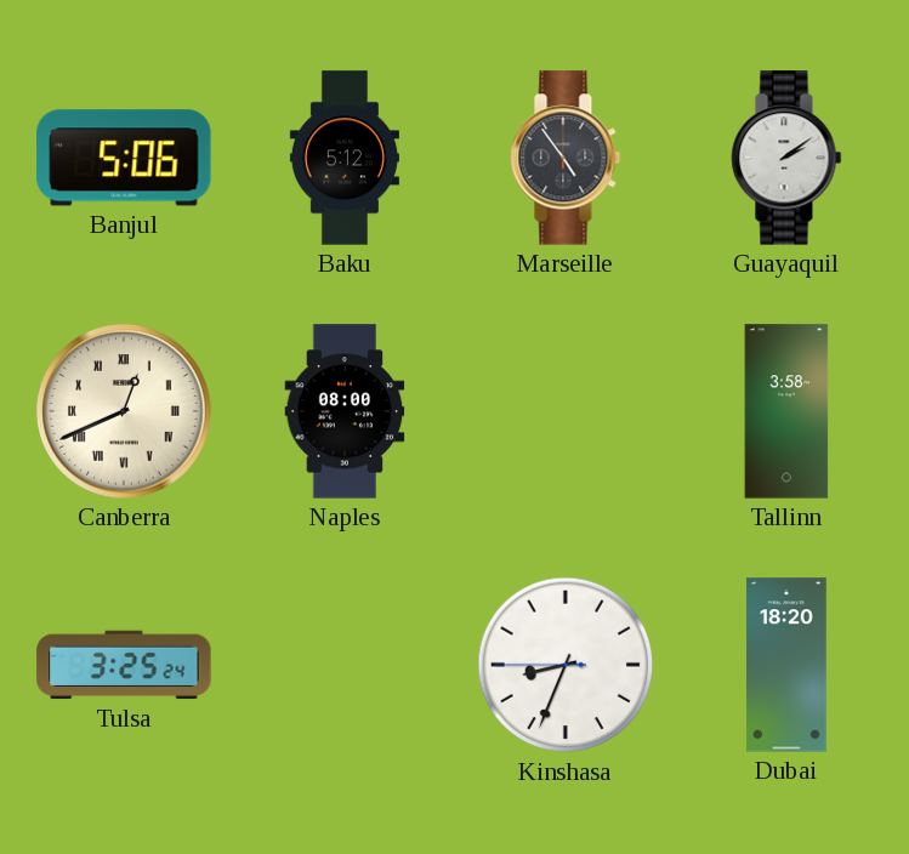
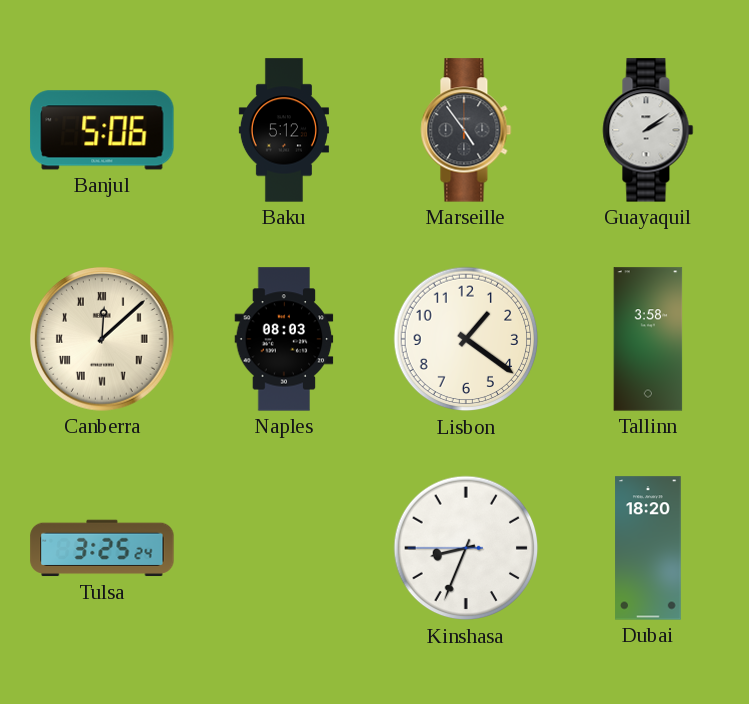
Canberra: 12:41 -> 12:08
Naples: 08:00 -> 08:03
Lisbon: none -> 1:21
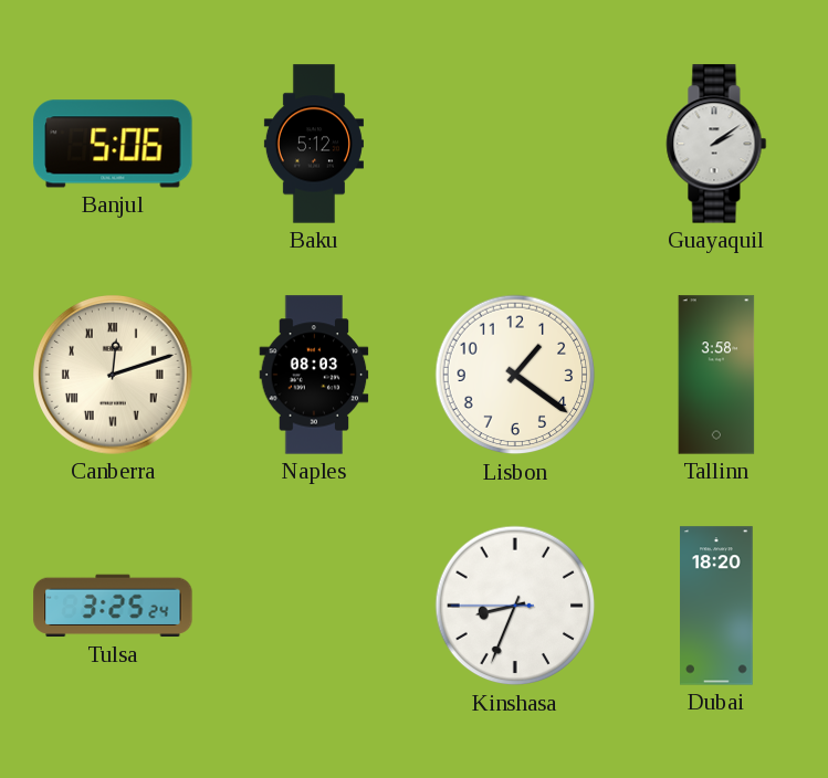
Marseille: 4:54 -> none
Canberra: 12:08 -> 12:12
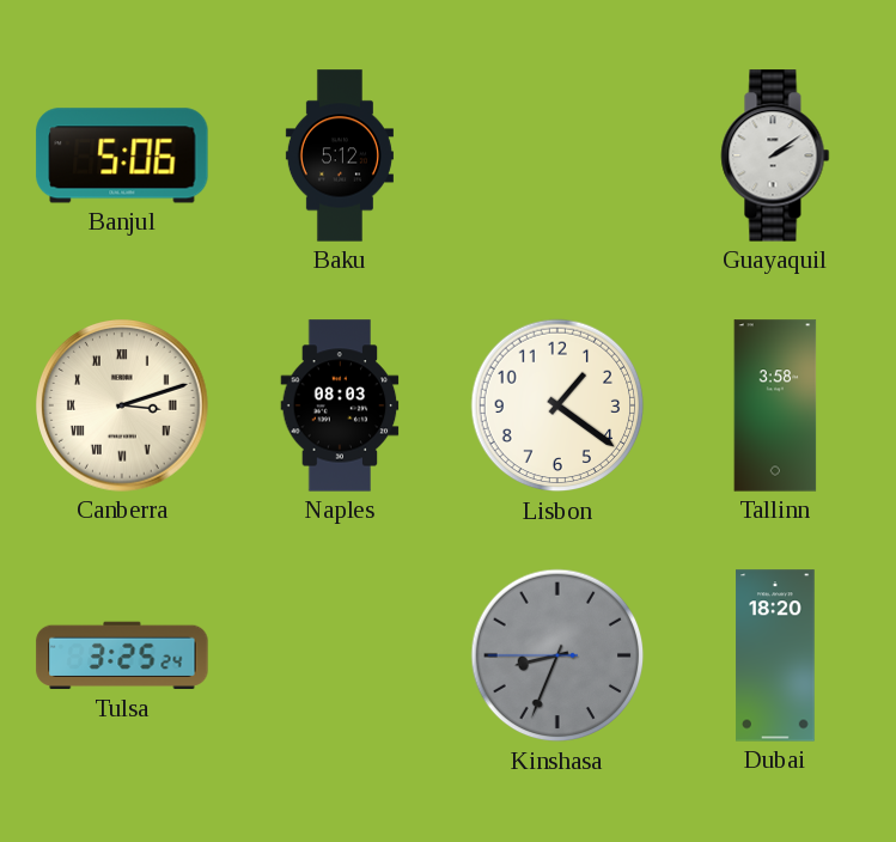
Canberra: 12:12 -> 3:12
Kinshasa dial: white -> grey
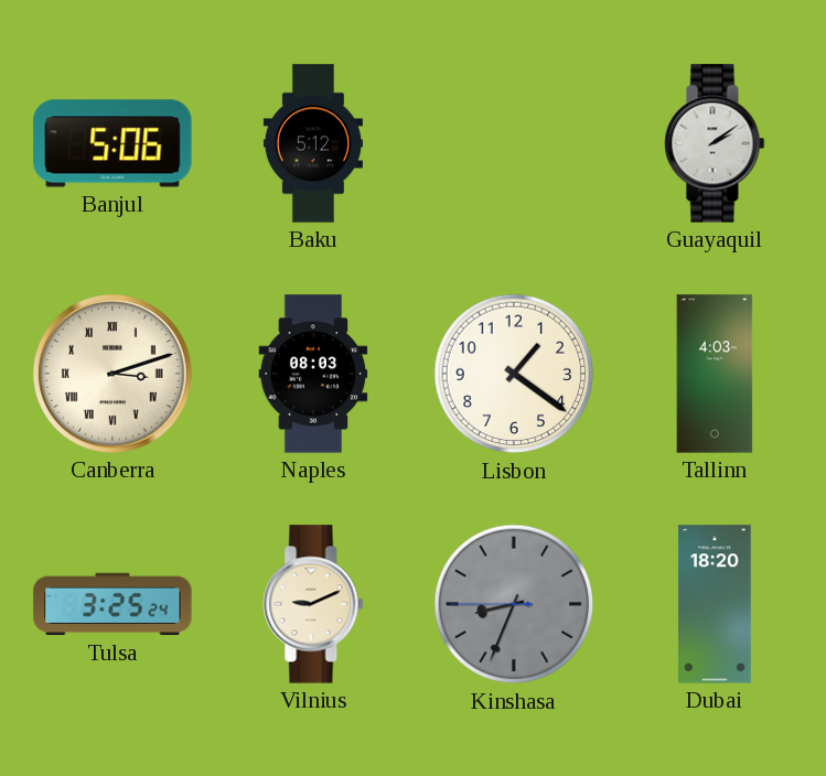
Tallinn: 3:58 -> 4:03
Vilnius: none -> 9:11
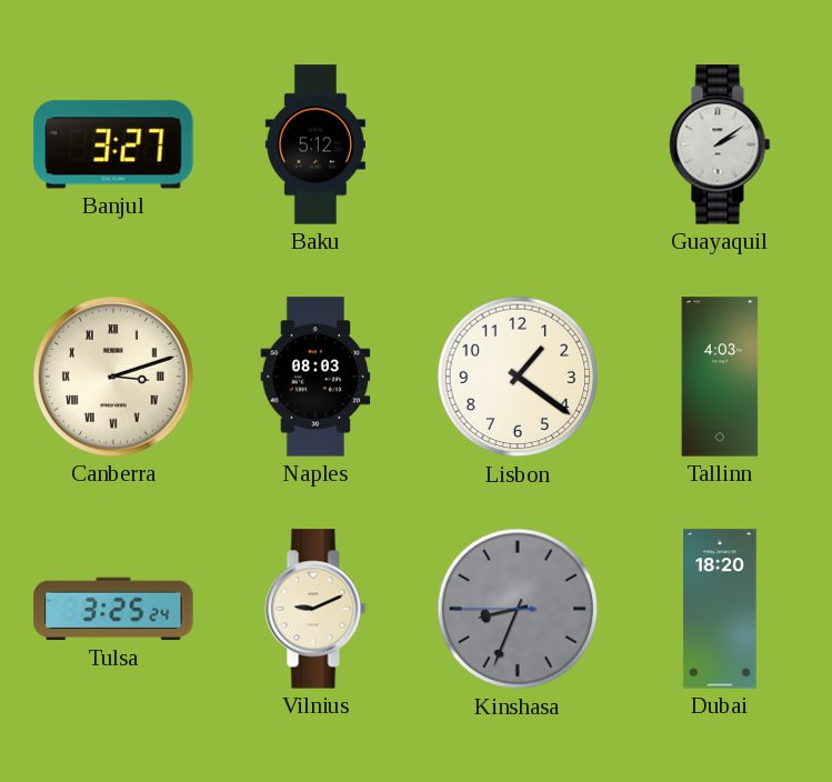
Banjul: 5:06 -> 3:27
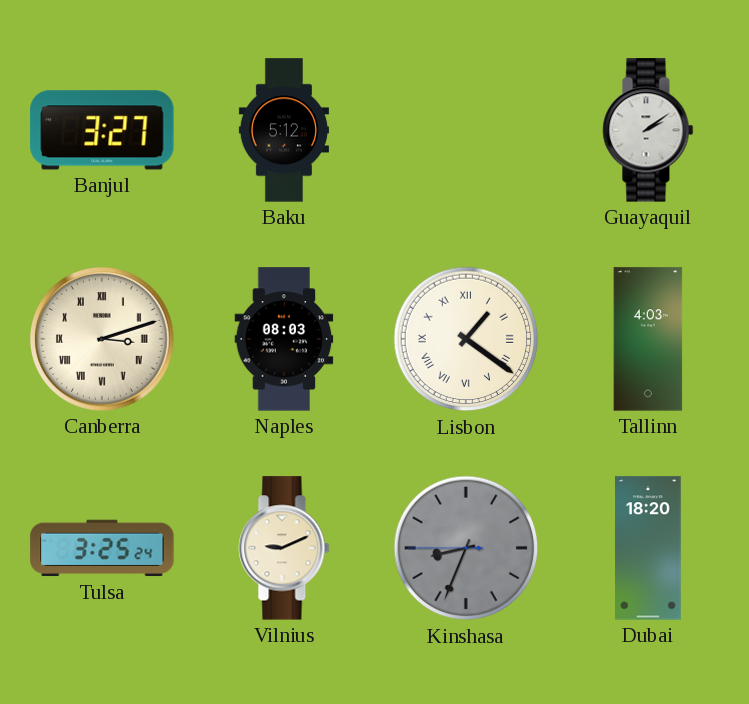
Lisbon numerals: Arabic -> Roman
